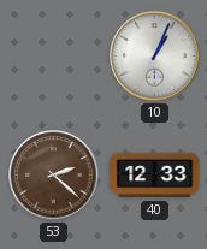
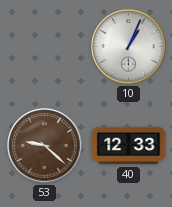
53: 2:22 -> 9:22
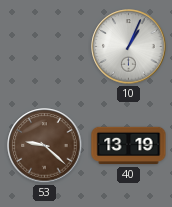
40: 12:33 -> 13:19
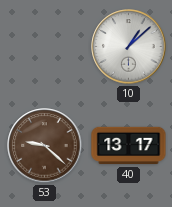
10: 1:04 -> 1:08
40: 13:19 -> 13:17
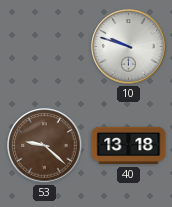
10: 1:08 -> 9:48
40: 13:17 -> 13:18
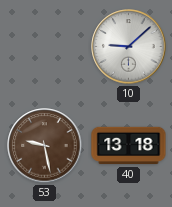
10: 9:48 -> 9:08
53: 9:22 -> 9:28
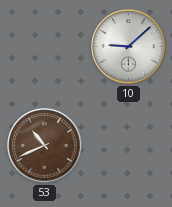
53: 9:28 -> 10:41
40: 13:18 -> none
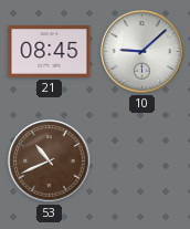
21: none -> 08:45
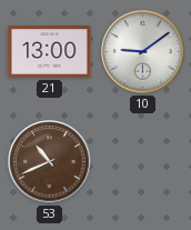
21: 08:45 -> 13:00
10: 9:08 -> 9:09
